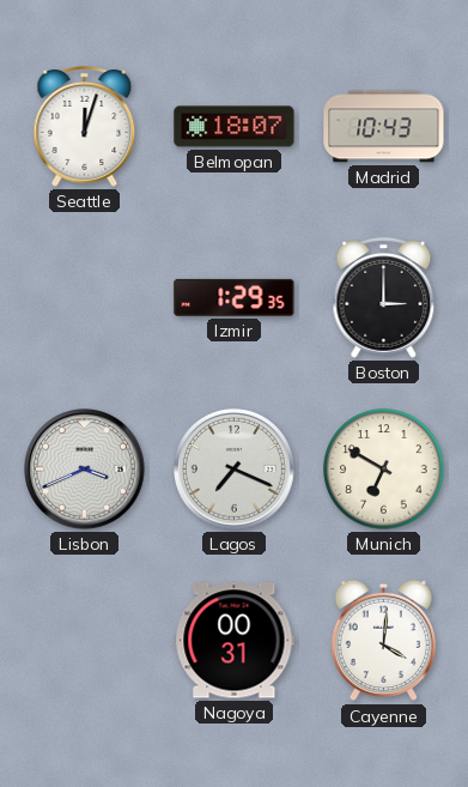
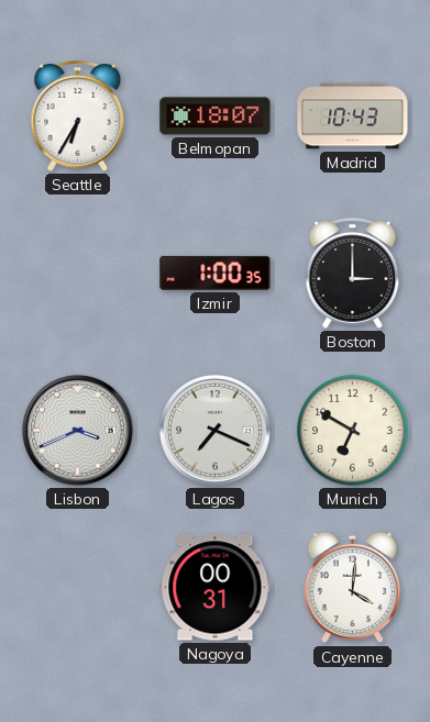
Seattle: 12:03 -> 6:35
Izmir: 1:29 -> 1:00
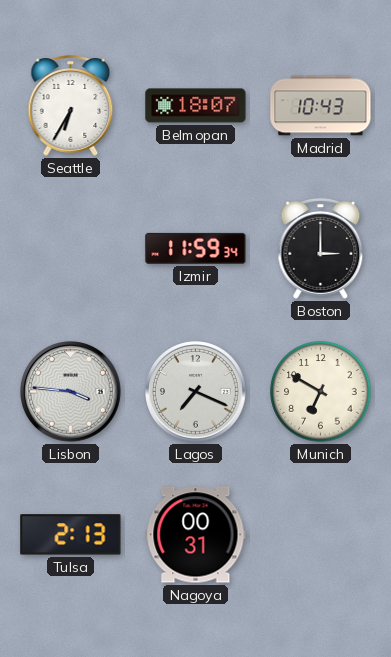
Izmir: 1:00 -> 11:59
Lisbon: 3:41 -> 3:46
Tulsa: none -> 2:13
Cayenne: 4:01 -> none
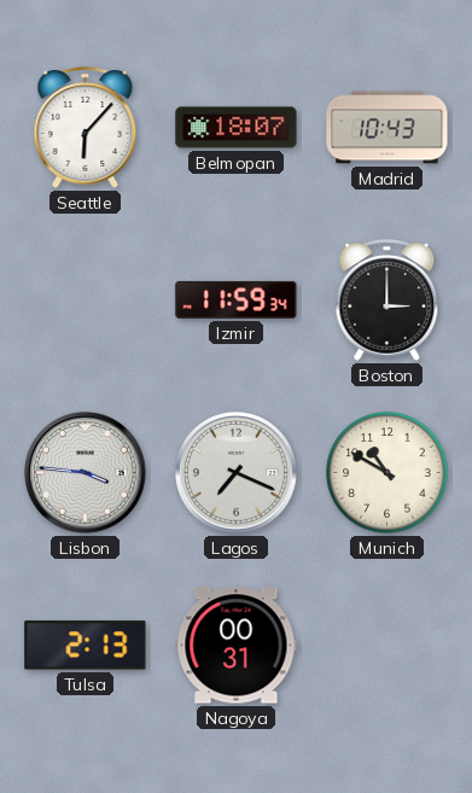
Seattle: 6:35 -> 6:07
Munich: 6:50 -> 10:50
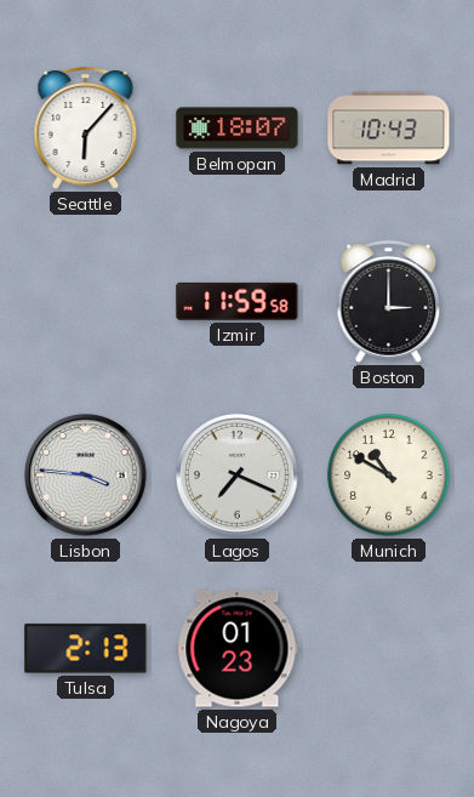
Izmir: 11:59:34 -> 11:59:58
Nagoya: 00:31 -> 01:23
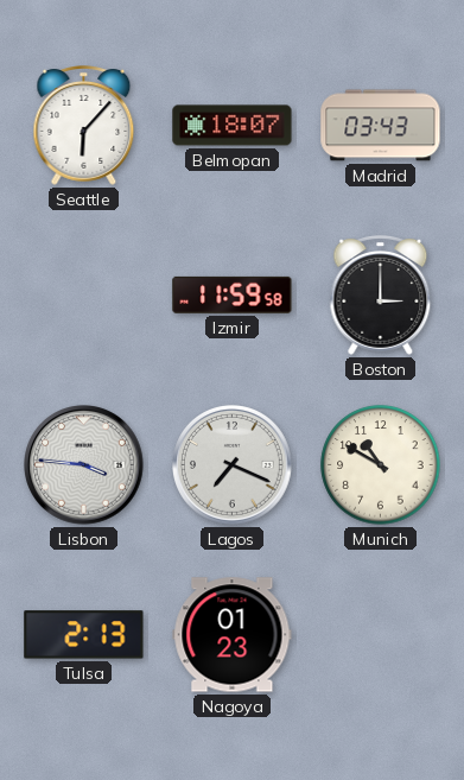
Madrid: 10:43 -> 03:43
